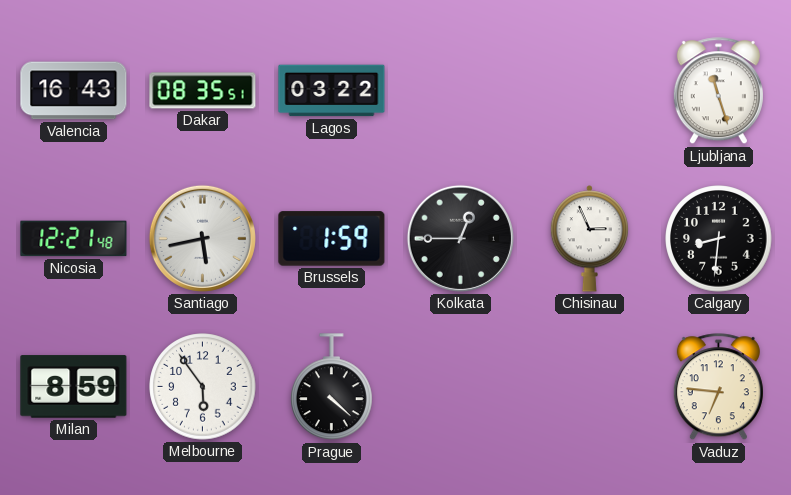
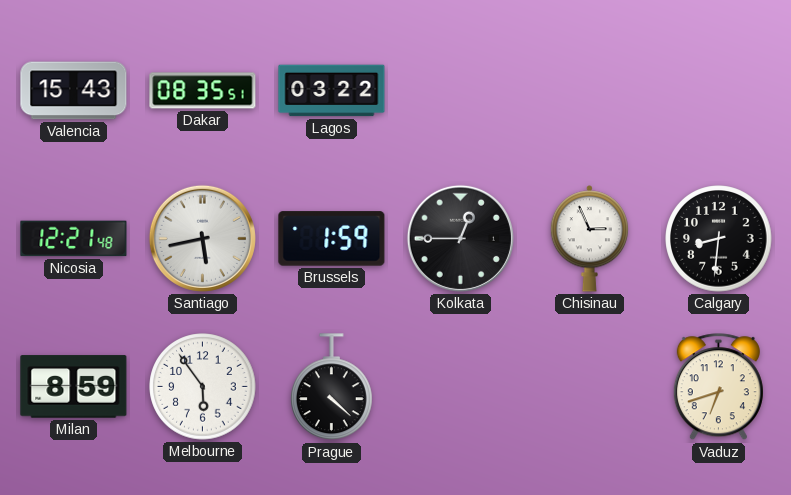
Valencia: 16:43 -> 15:43
Ljubljana: 11:27 -> none
Vaduz: 6:46 -> 6:42
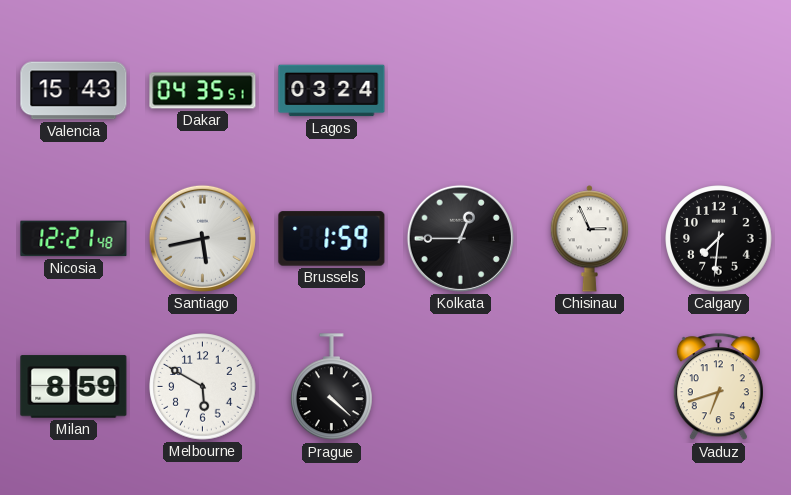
Dakar: 08:35 -> 04:35
Lagos: 03:22 -> 03:24
Calgary: 8:31 -> 7:31
Melbourne: 5:54 -> 5:50
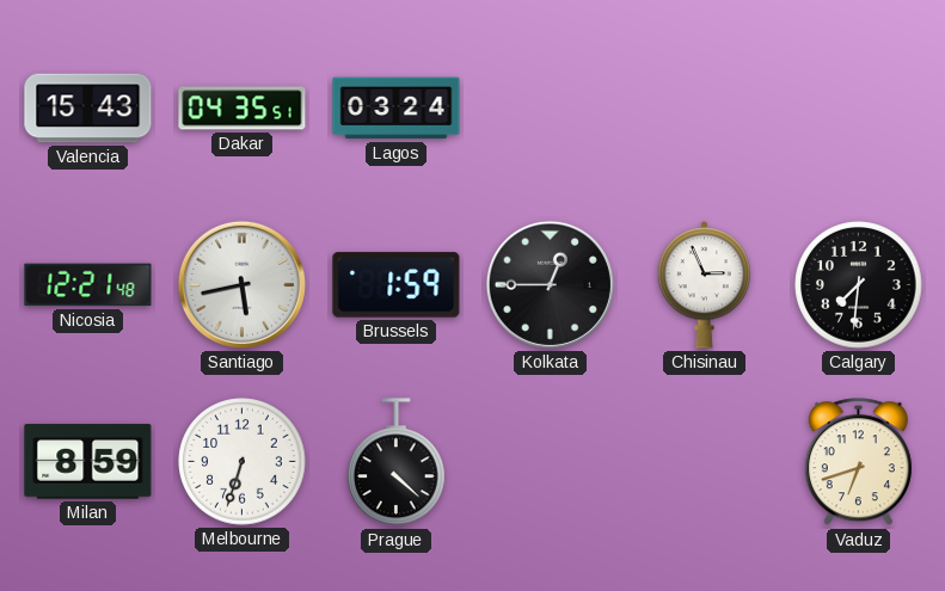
Melbourne: 5:50 -> 6:33
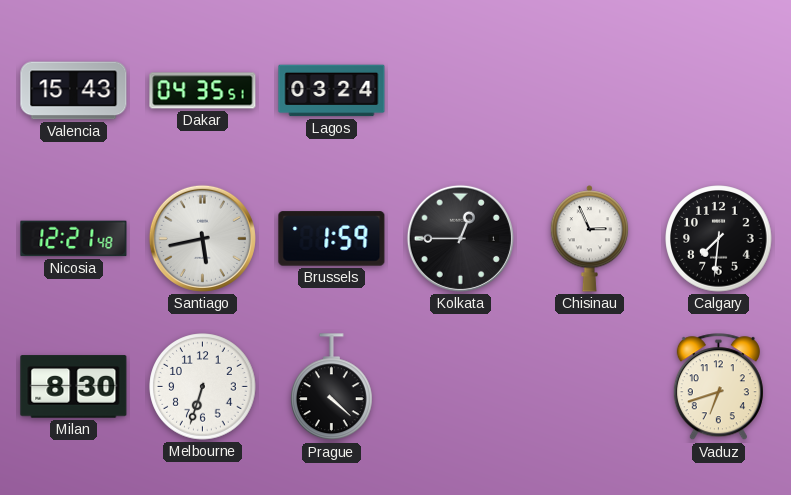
Milan: 8:59 -> 8:30
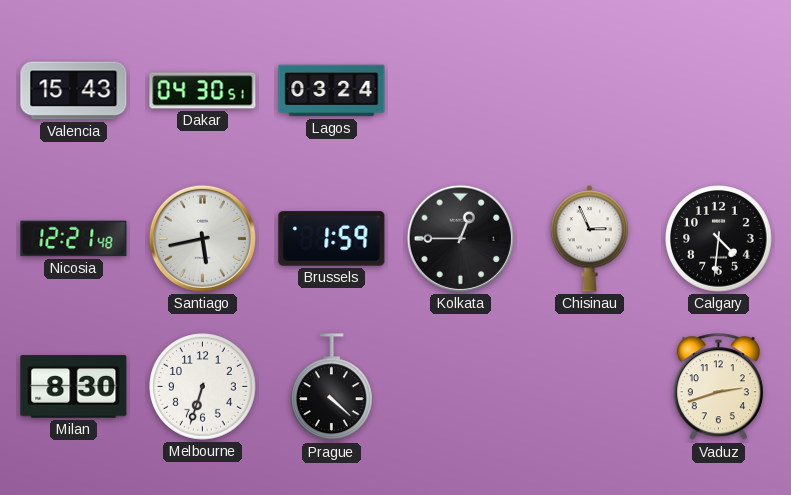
Dakar: 04:35 -> 04:30
Calgary: 7:31 -> 4:31
Vaduz: 6:42 -> 2:42
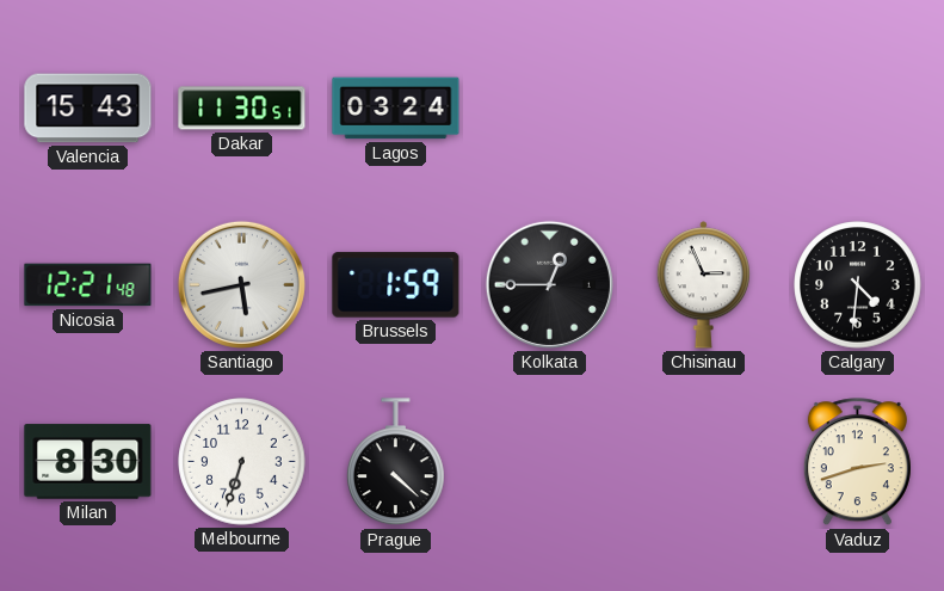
Dakar: 04:30 -> 11:30
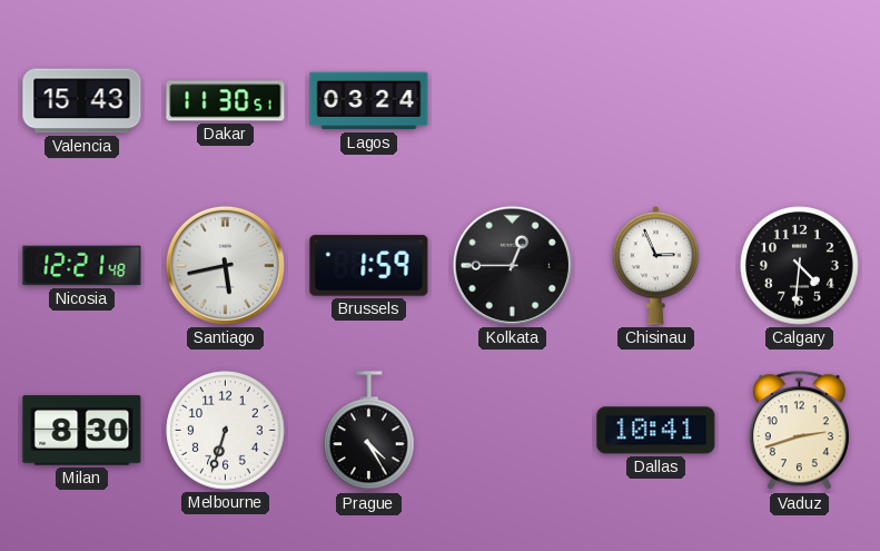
Prague: 4:22 -> 4:25
Dallas: none -> 10:41
